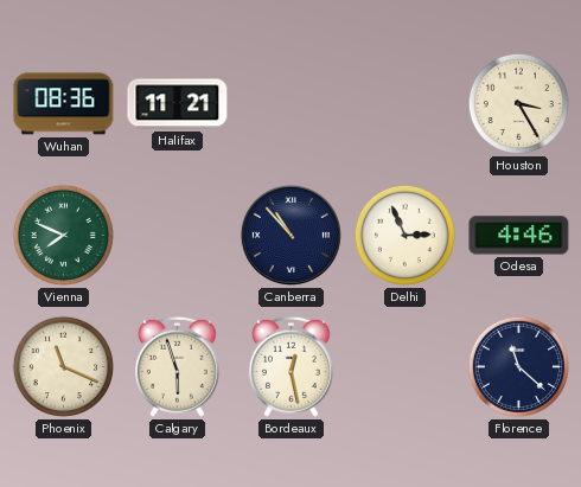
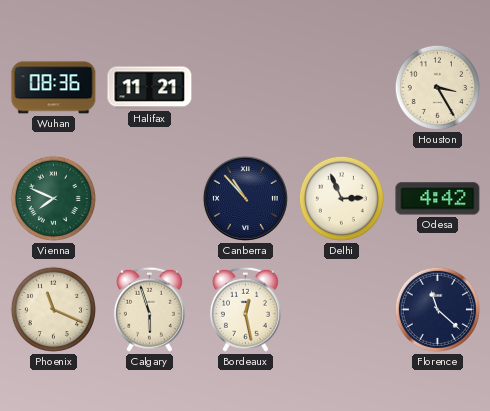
Odesa: 4:46 -> 4:42
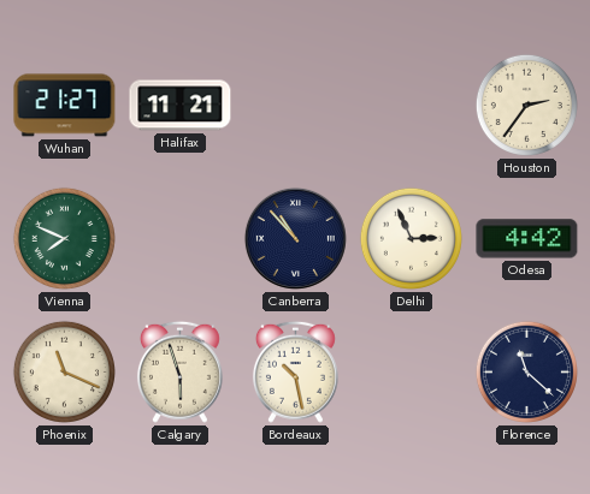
Wuhan: 08:36 -> 21:27
Houston: 3:25 -> 2:36
Bordeaux: 12:28 -> 10:28
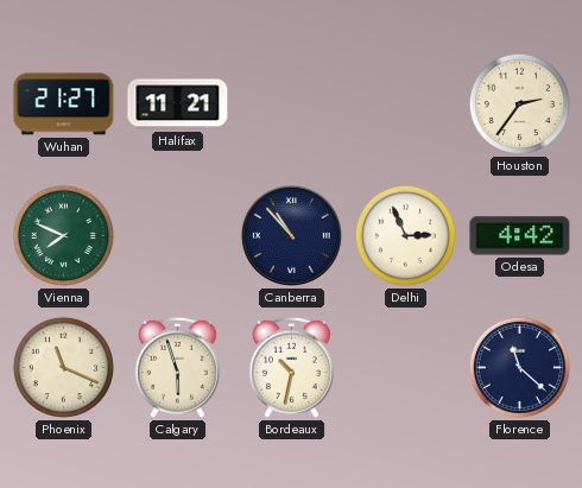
Bordeaux: 10:28 -> 10:32
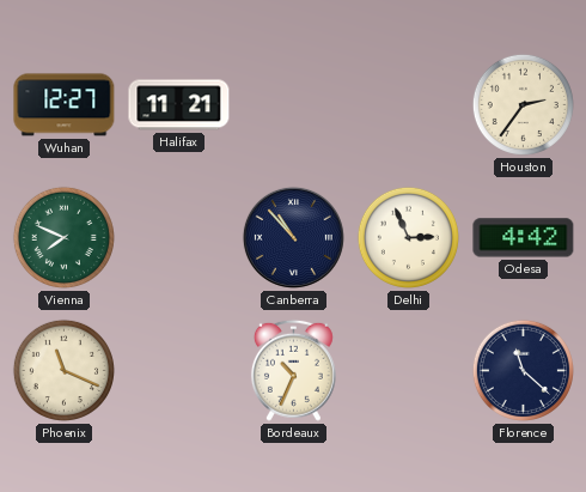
Wuhan: 21:27 -> 12:27
Calgary: 5:57 -> none
Bordeaux: 10:32 -> 10:34
